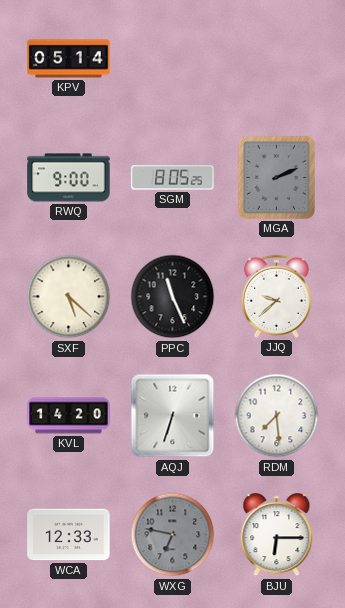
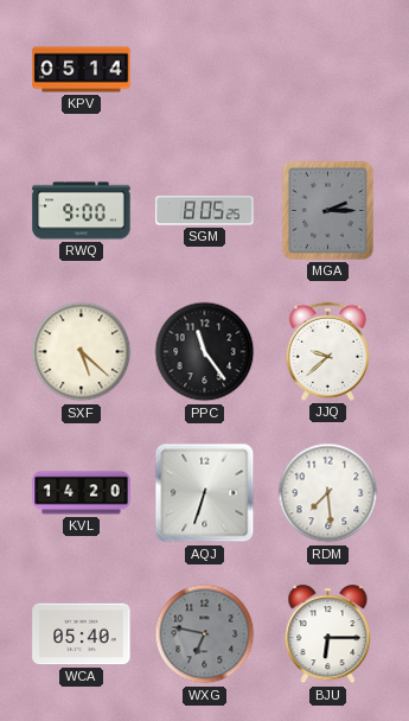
MGA: 2:11 -> 2:15
PPC: 11:26 -> 11:24
WCA: 12:33 -> 05:40
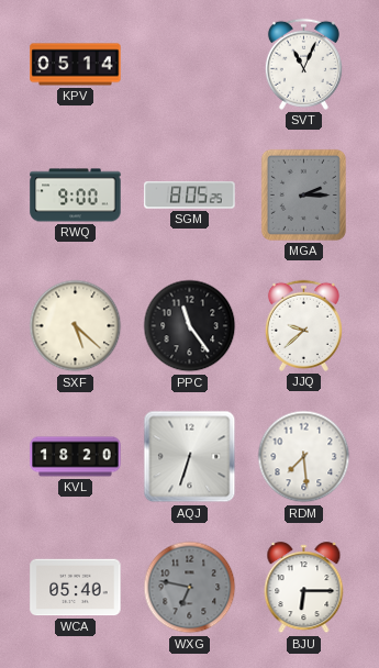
SVT: none -> 11:04
KVL: 14:20 -> 18:20
